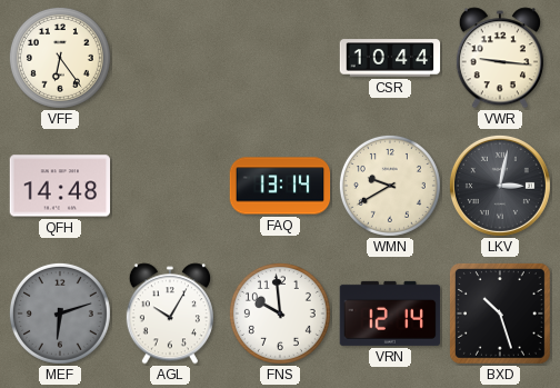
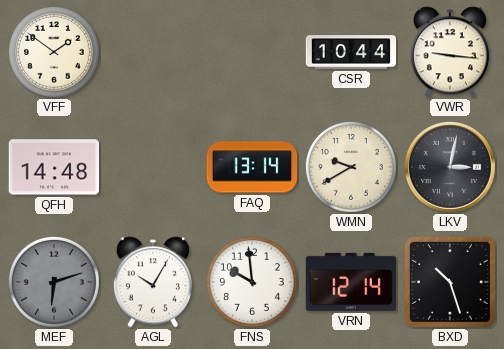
VFF: 6:24 -> 1:51
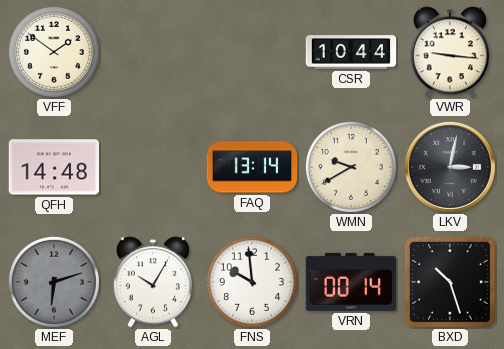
VRN: 12:14 -> 00:14
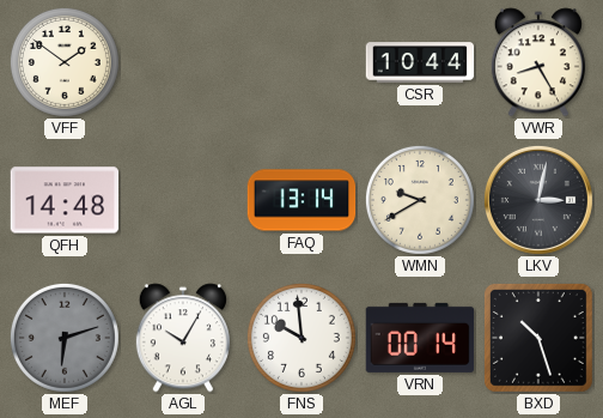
VWR: 9:16 -> 8:25
